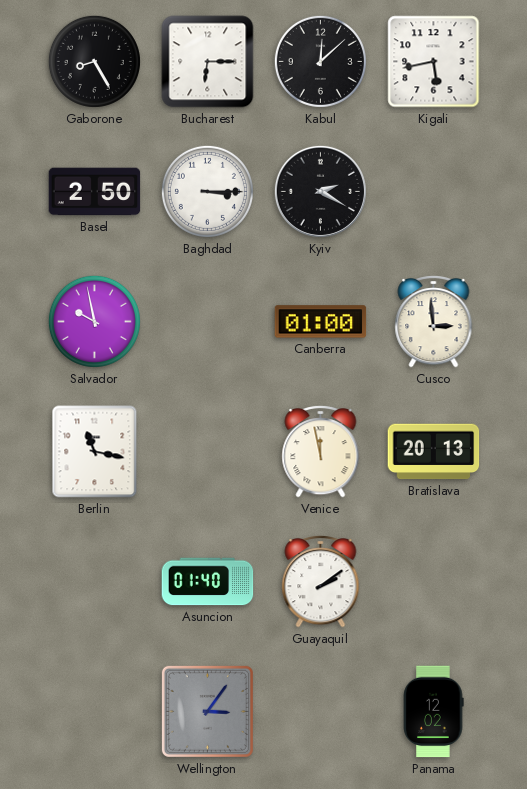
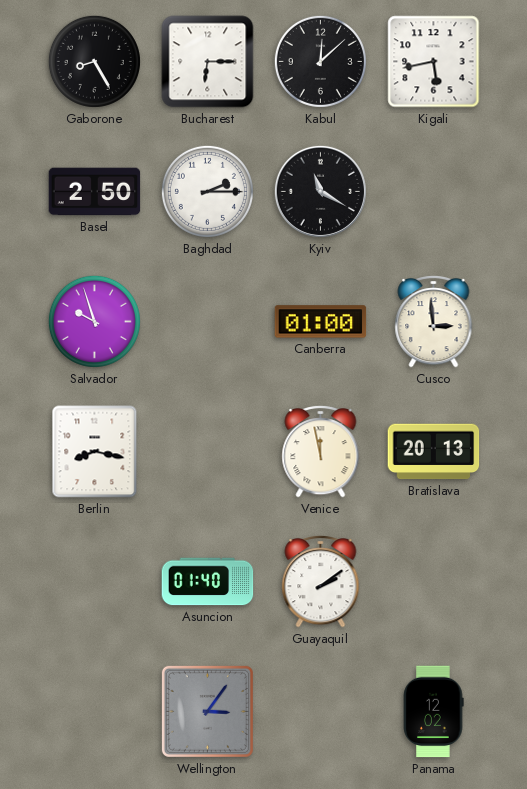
Baghdad: 3:15 -> 2:15
Kyiv: 2:20 -> 11:20
Salvador: 9:58 -> 9:57
Berlin: 11:17 -> 8:17
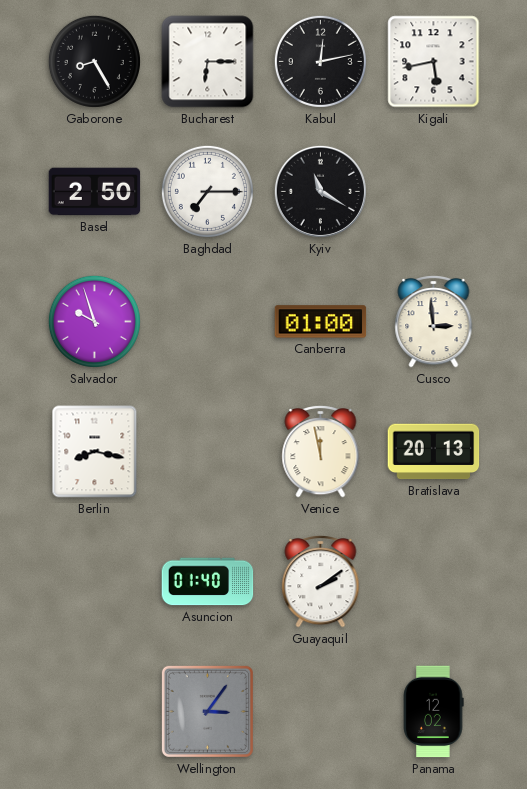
Kabul: 12:08 -> 12:13
Baghdad: 2:15 -> 7:15
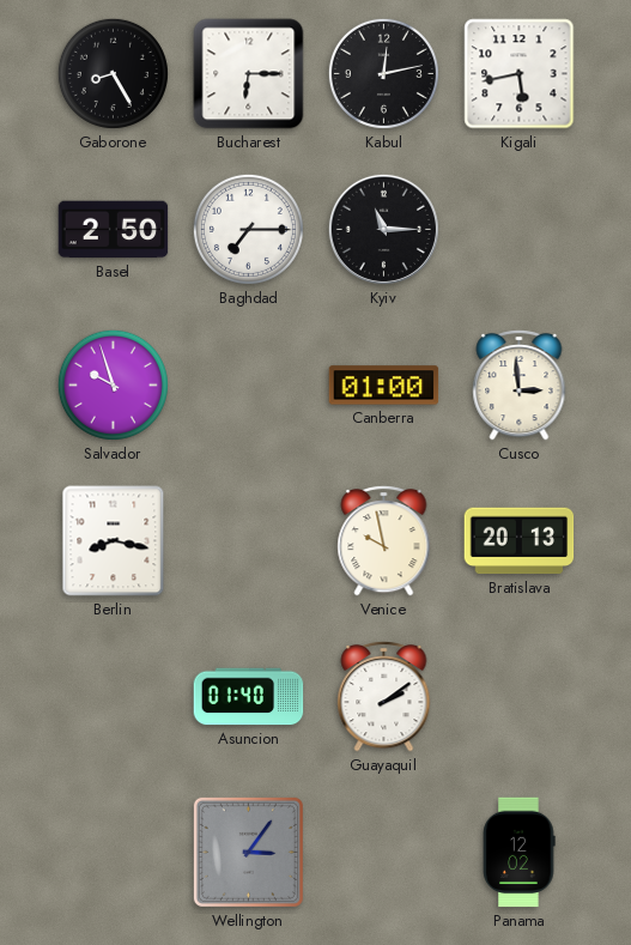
Kyiv: 11:20 -> 11:15
Venice: 11:58 -> 9:58
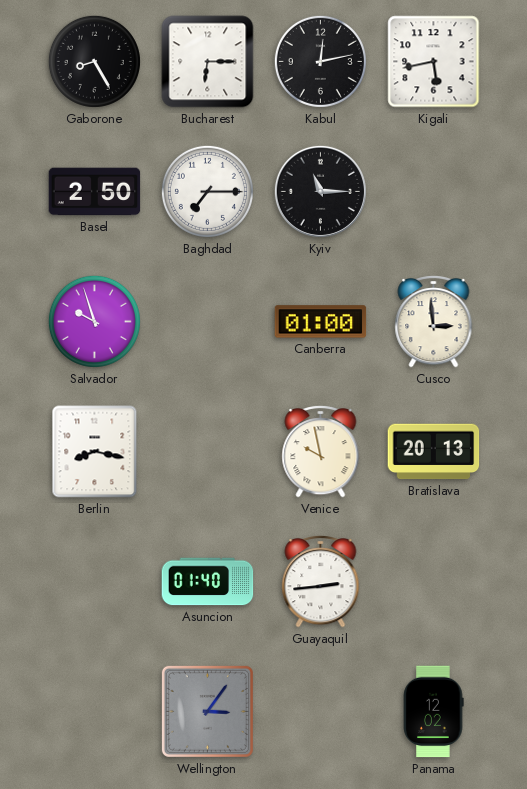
Guayaquil: 2:09 -> 2:44
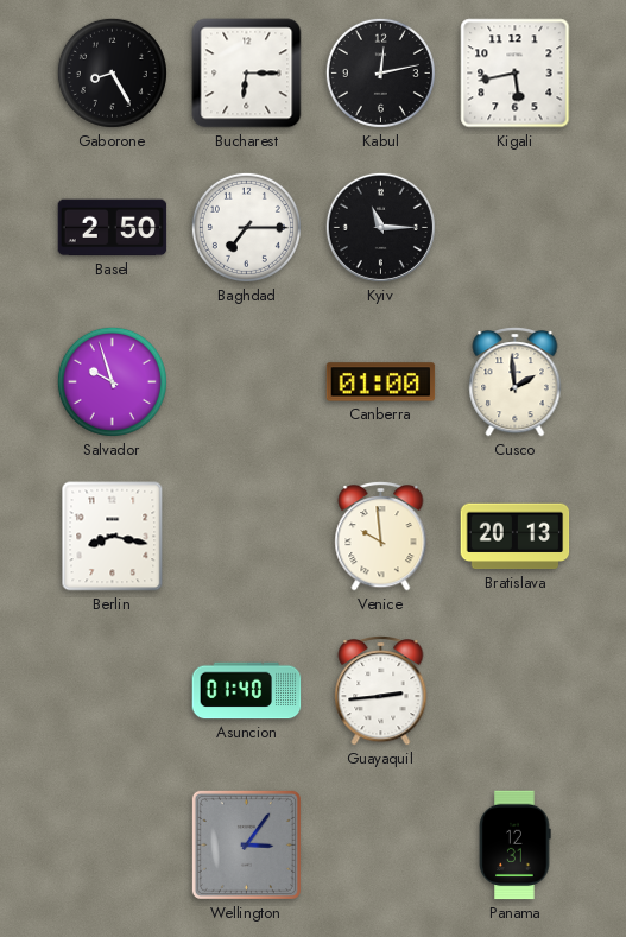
Cusco: 2:59 -> 1:59
Venice: 9:58 -> 9:59
Panama: 12:02 -> 12:31
